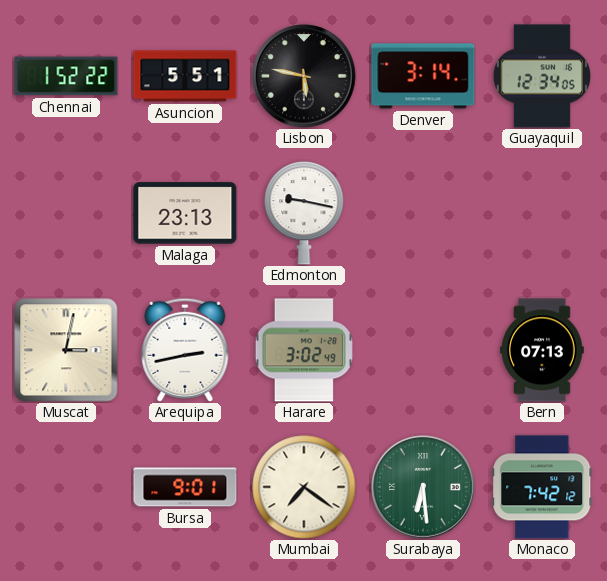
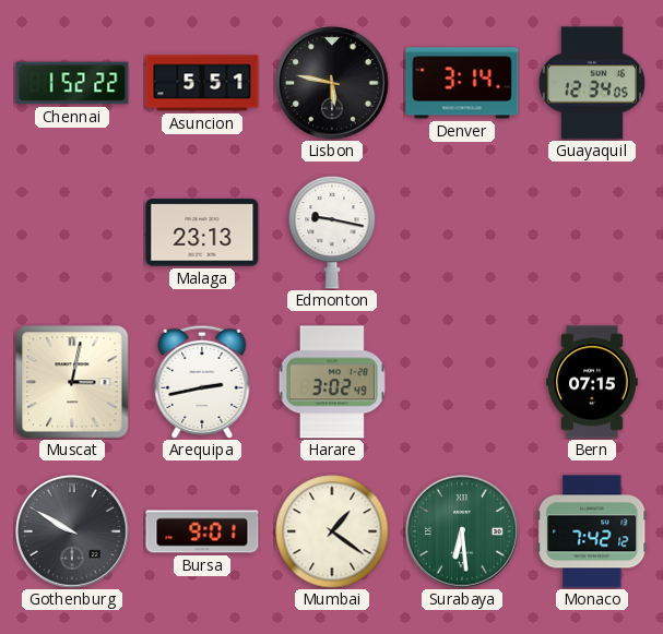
Bern: 07:13 -> 07:15
Gothenburg: none -> 9:50
Mumbai: 7:21 -> 1:21
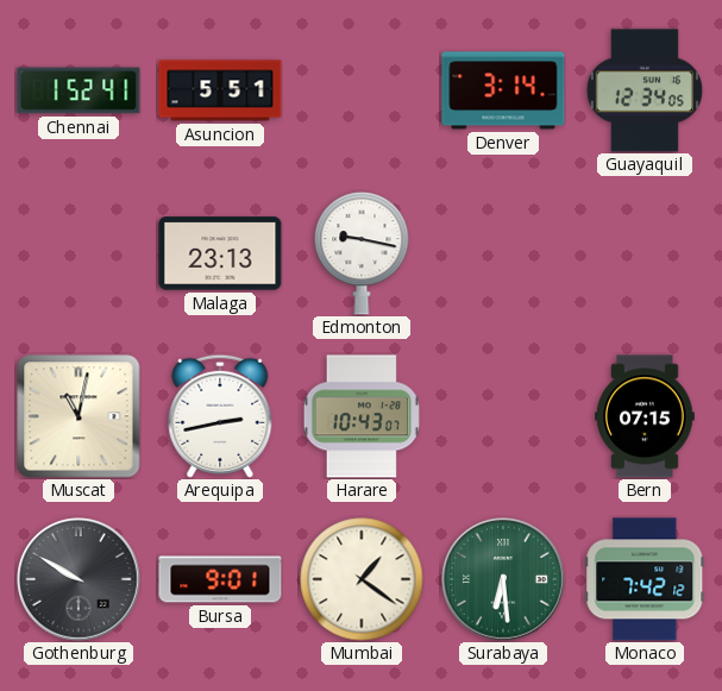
Chennai: 1:52:22 -> 1:52:41
Lisbon: 5:47 -> none
Muscat: 3:02 -> 11:02
Harare: 3:02 -> 10:43
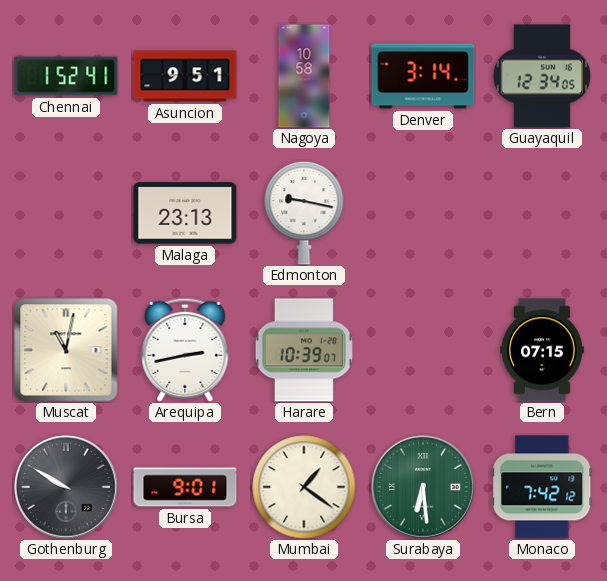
Asuncion: 5:51 -> 9:51
Nagoya: none -> 10:58
Harare: 10:43 -> 10:39
